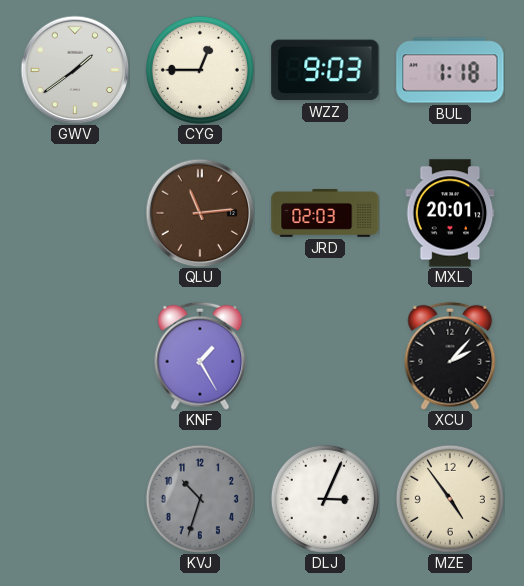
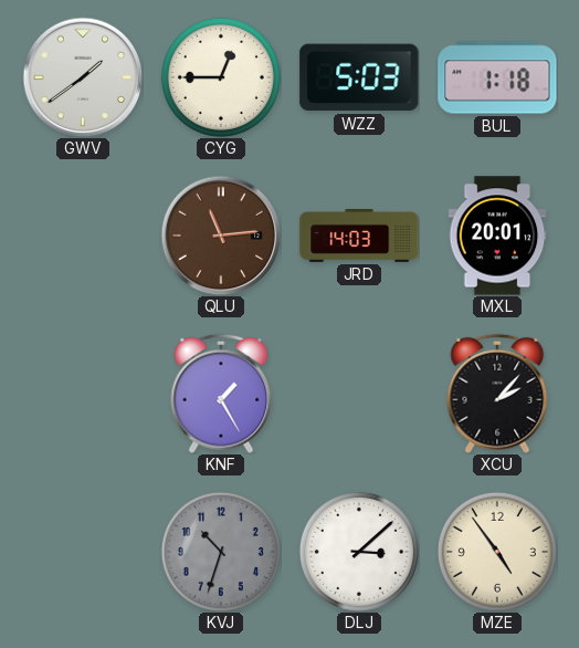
WZZ: 9:03 -> 5:03
JRD: 02:03 -> 14:03
DLJ: 3:04 -> 3:08
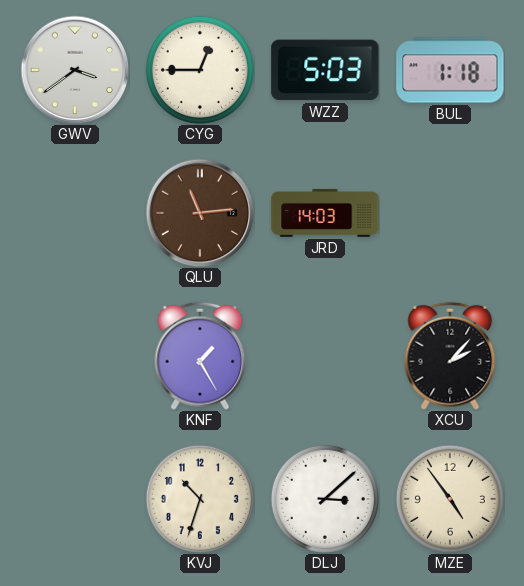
GWV: 1:39 -> 3:39
MXL: 20:01 -> none
KVJ dial: grey -> cream
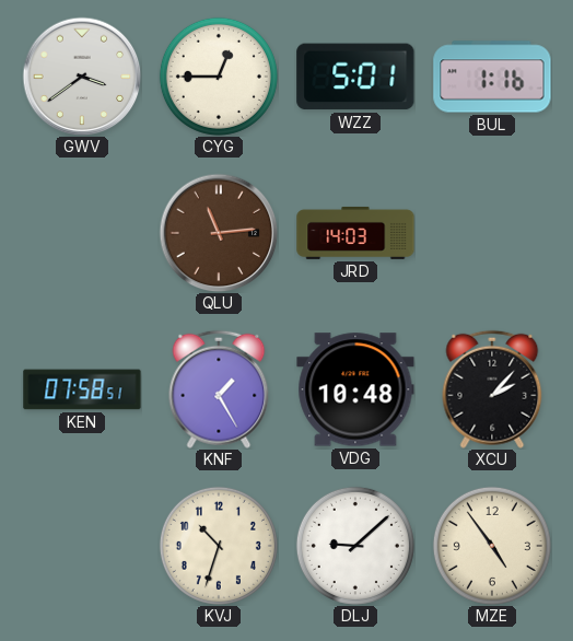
WZZ: 5:03 -> 5:01
BUL: 1:18 -> 1:16
KEN: none -> 07:58
VDG: none -> 10:48
DLJ: 3:08 -> 9:08
